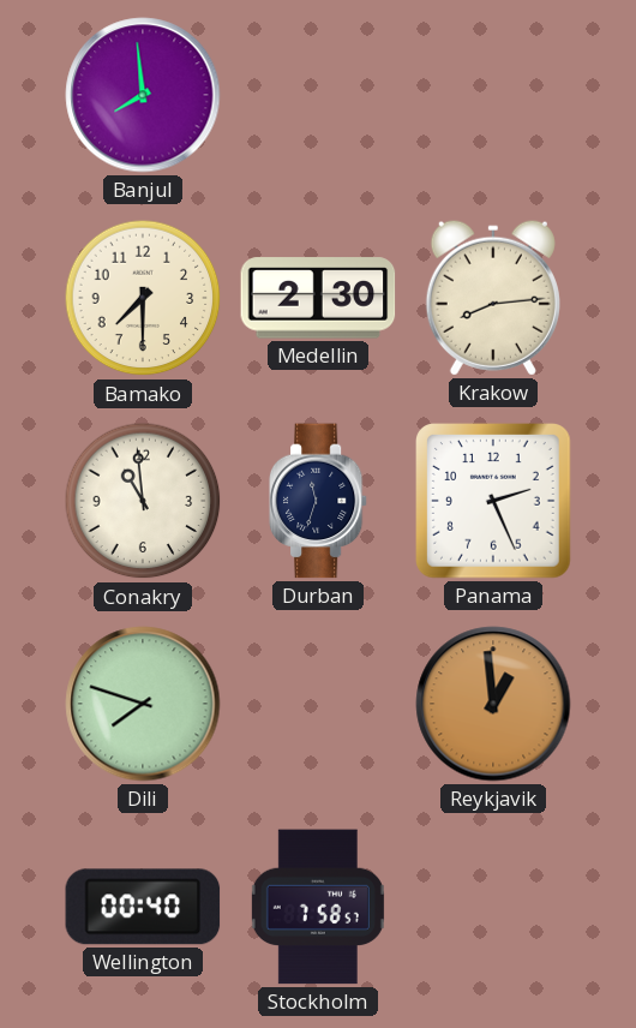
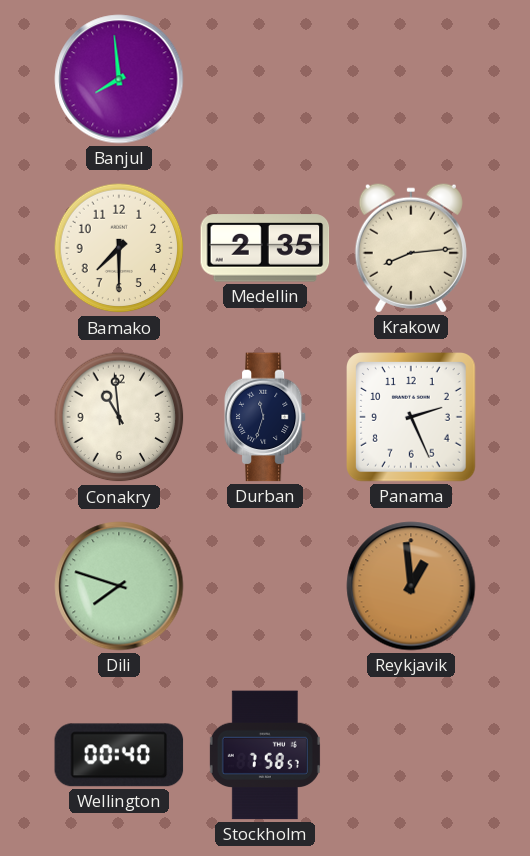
Medellin: 2:30 -> 2:35
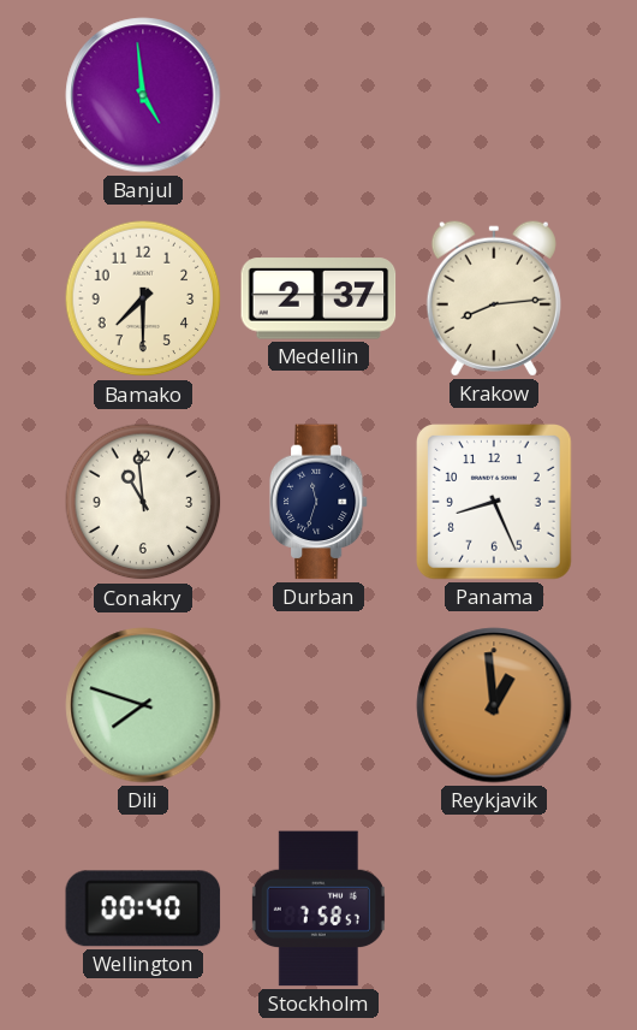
Banjul: 7:59 -> 4:59
Medellin: 2:35 -> 2:37
Panama: 2:26 -> 8:26
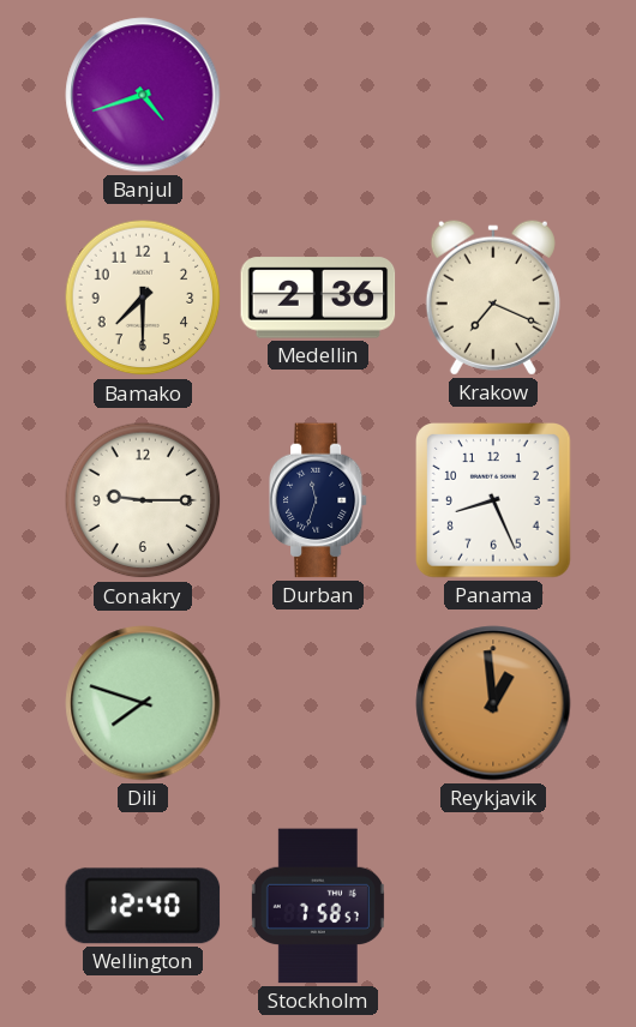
Banjul: 4:59 -> 4:42
Medellin: 2:37 -> 2:36
Krakow: 8:14 -> 7:19
Conakry: 10:59 -> 9:15
Wellington: 00:40 -> 12:40
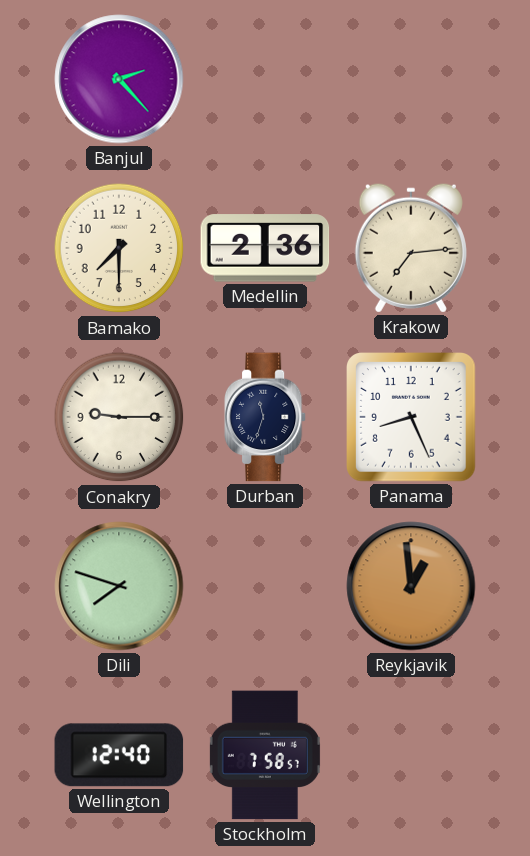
Banjul: 4:42 -> 2:23
Krakow: 7:19 -> 7:14
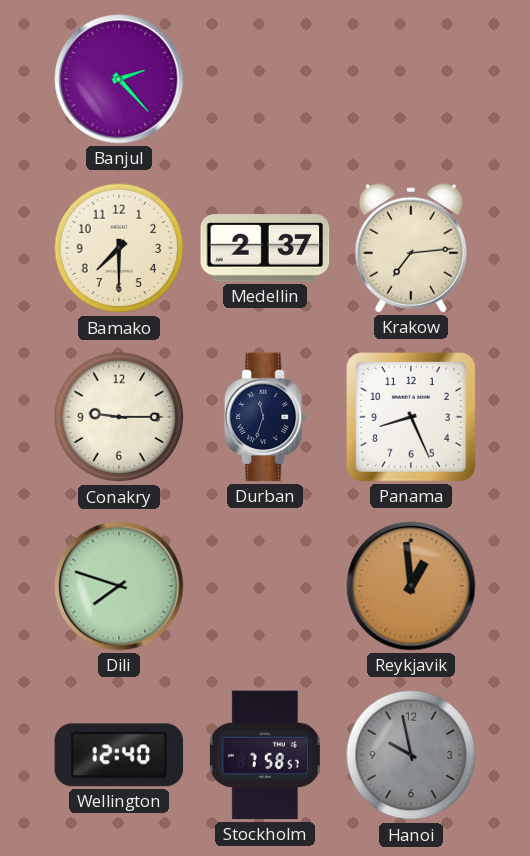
Medellin: 2:36 -> 2:37
Hanoi: none -> 9:58
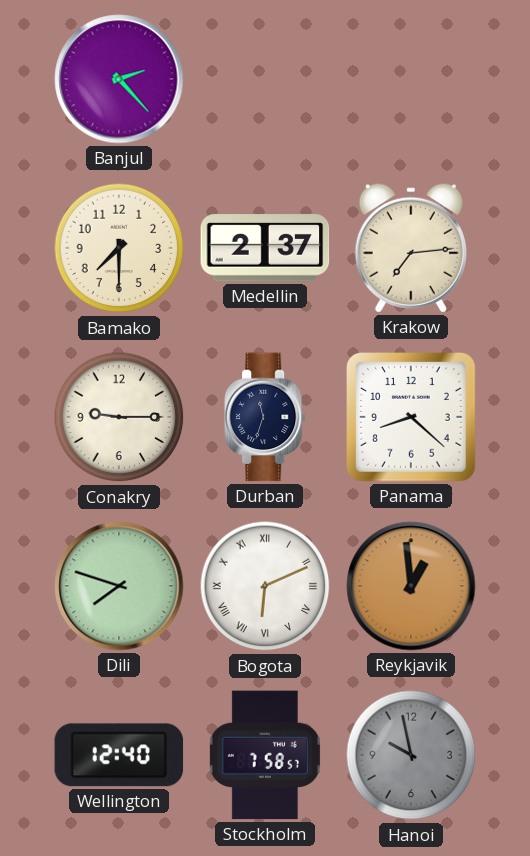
Panama: 8:26 -> 8:22
Bogota: none -> 6:11
